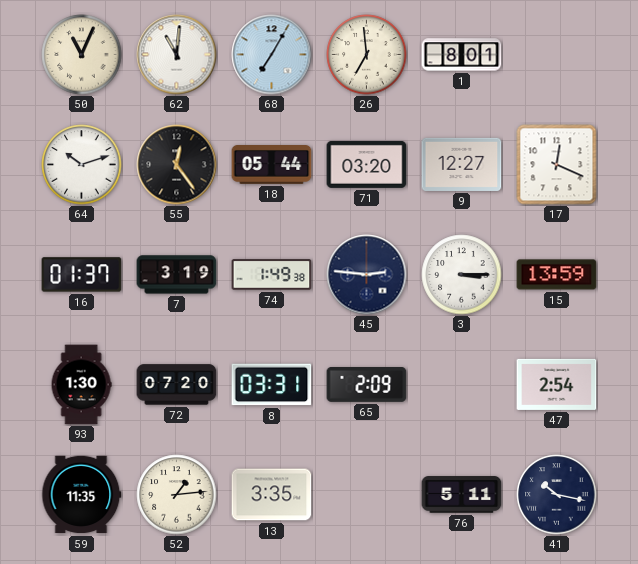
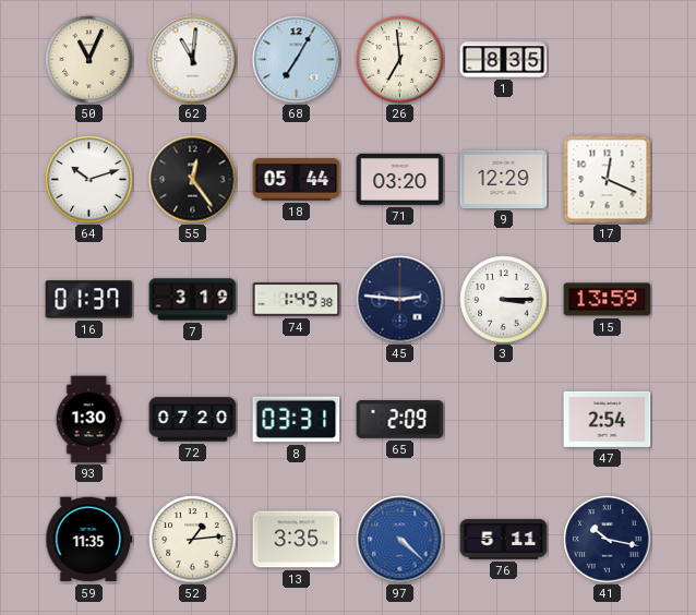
1: 8:01 -> 8:35
9: 12:27 -> 12:29
97: none -> 4:22
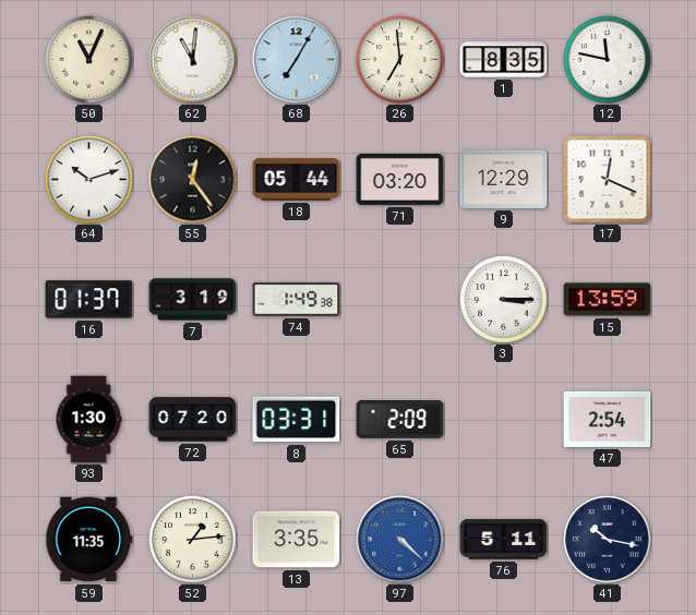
12: none -> 11:47
45: 2:46 -> none
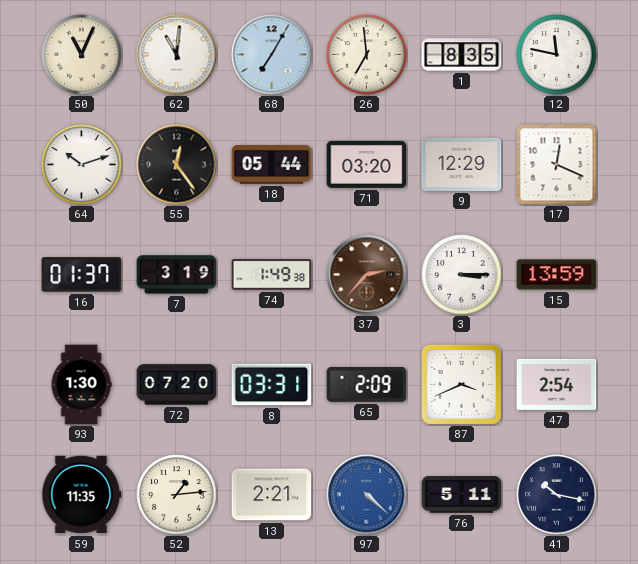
37: none -> 2:37
87: none -> 3:41
13: 3:35 -> 2:21
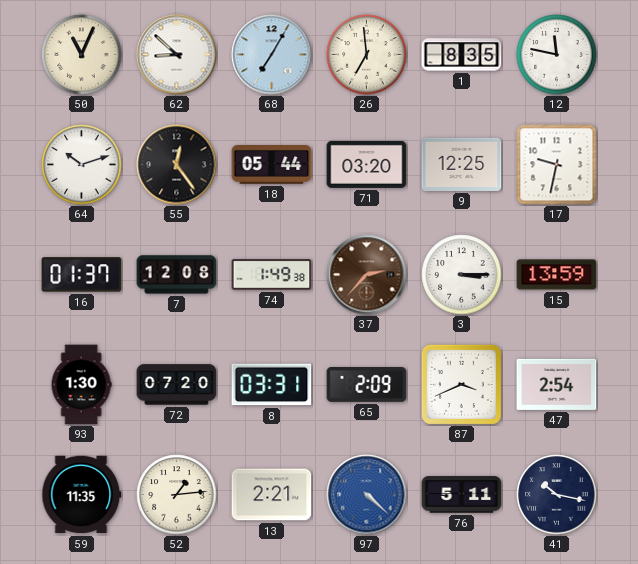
62: 11:01 -> 8:52
9: 12:29 -> 12:25
17: 12:19 -> 9:32
7: 3:19 -> 12:08
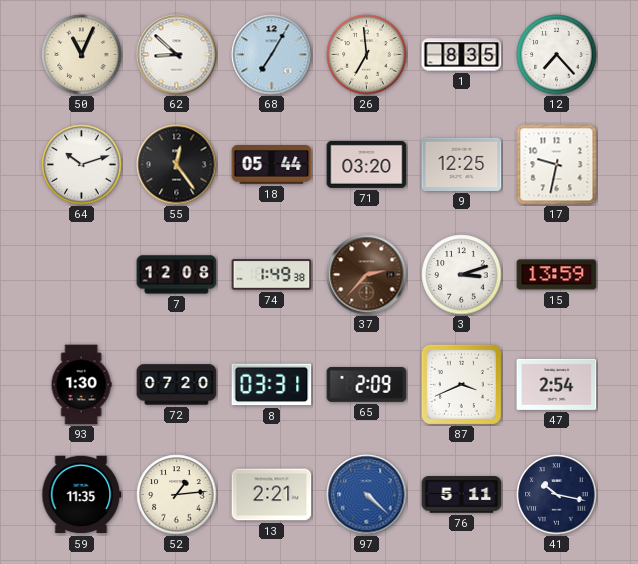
12: 11:47 -> 7:23
16: 01:37 -> none
3: 3:15 -> 3:12
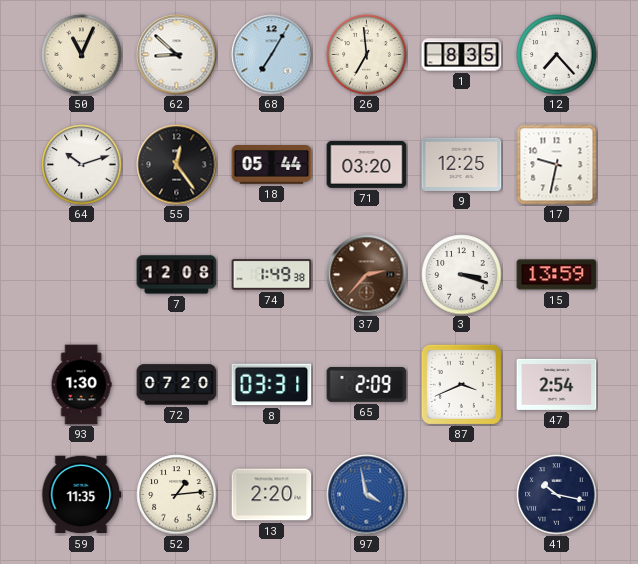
3: 3:12 -> 3:18
13: 2:21 -> 2:20
97: 4:22 -> 3:58
76: 5:11 -> none
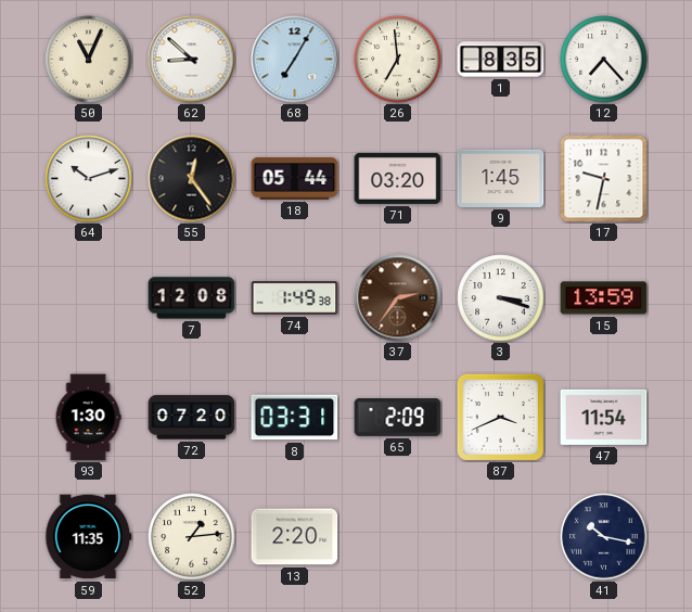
9: 12:25 -> 1:45
37: 2:37 -> 2:36
47: 2:54 -> 11:54
97: 3:58 -> none
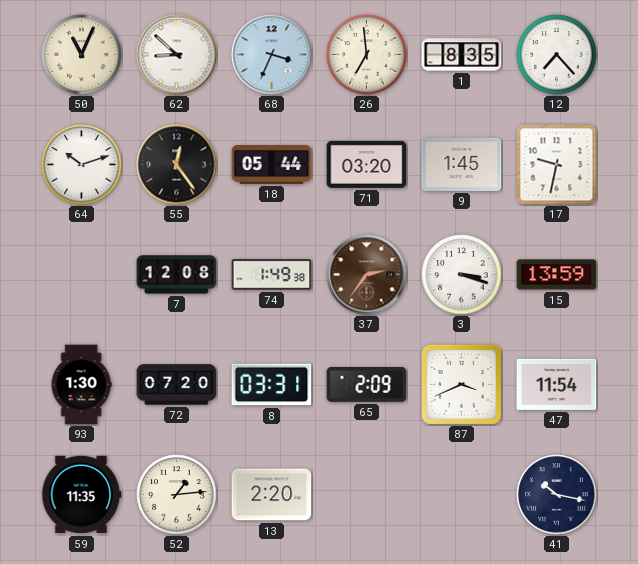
68: 7:05 -> 3:34
